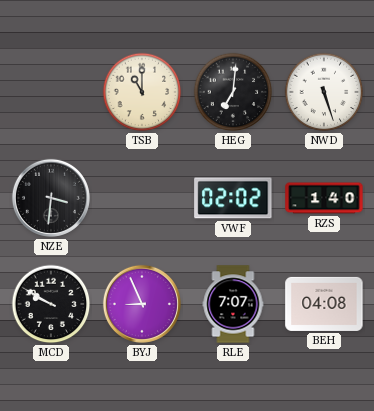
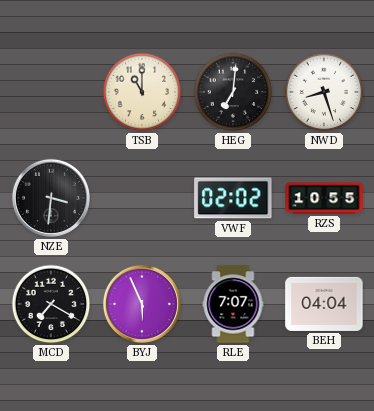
NWD: 5:27 -> 8:27
RZS: 1:40 -> 10:55
MCD: 9:50 -> 7:20
BYJ: 8:56 -> 5:56
BEH: 04:08 -> 04:04
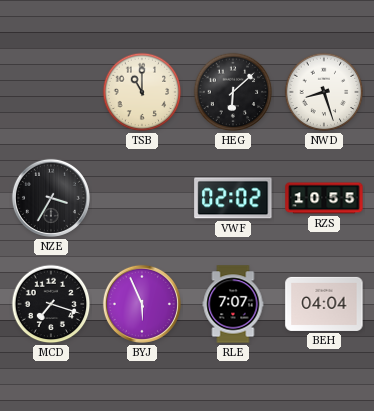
HEG: 7:01 -> 6:08
NZE: 3:31 -> 3:35
MCD: 7:20 -> 7:18
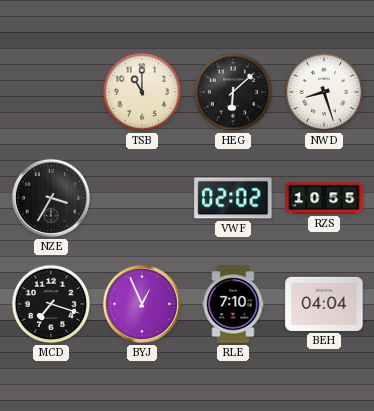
BYJ: 5:56 -> 12:56
RLE: 7:07 -> 7:10
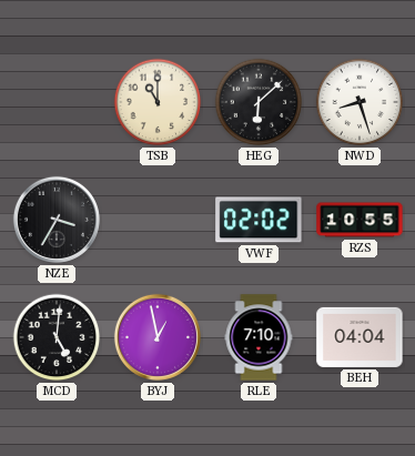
MCD: 7:18 -> 5:01
BYJ: 12:56 -> 12:58
